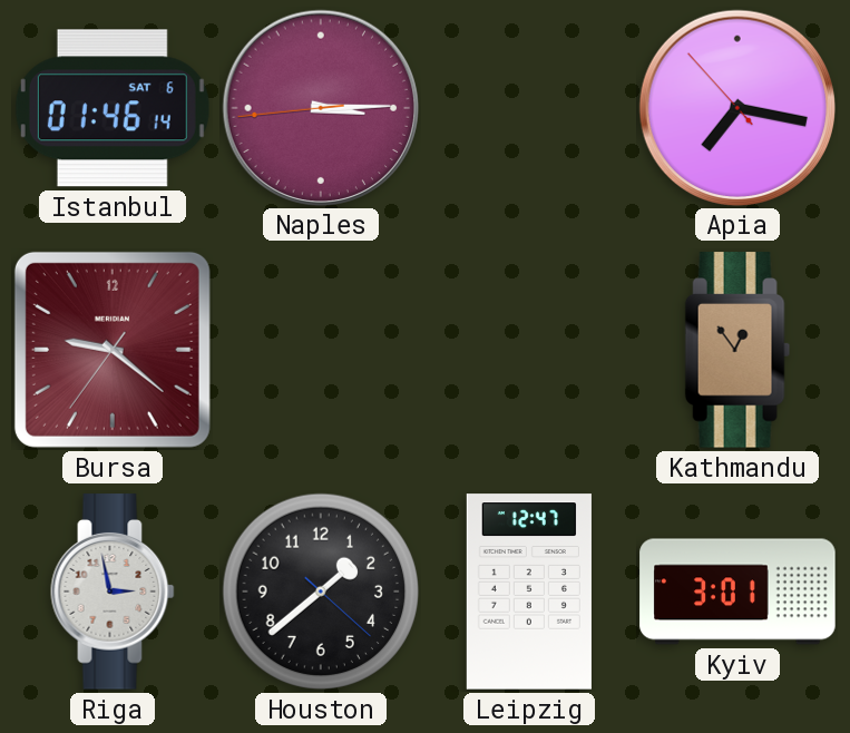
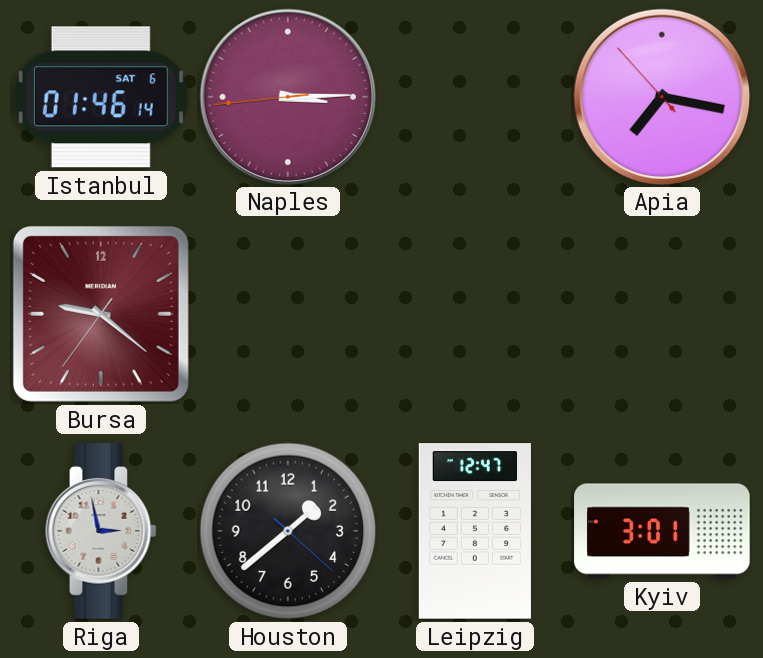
Kathmandu: 12:54 -> none
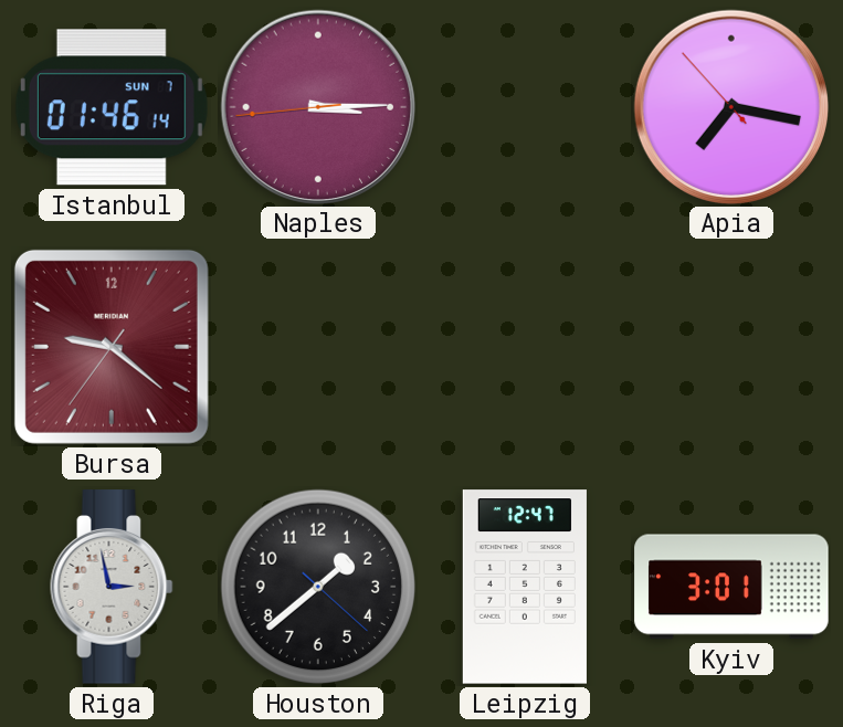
Istanbul date: SAT 6 -> SUN 7
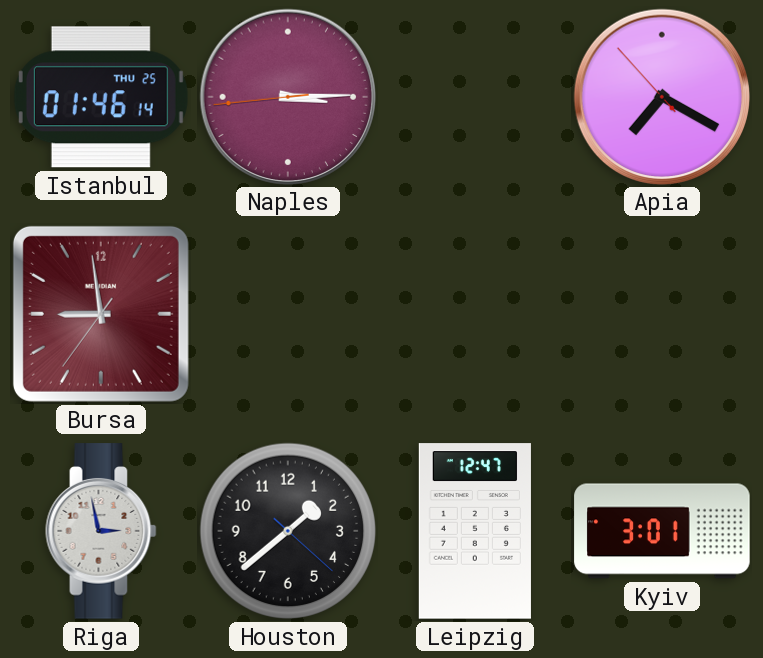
Istanbul date: SUN 7 -> THU 25
Apia: 7:16 -> 7:19
Bursa: 9:21 -> 8:58
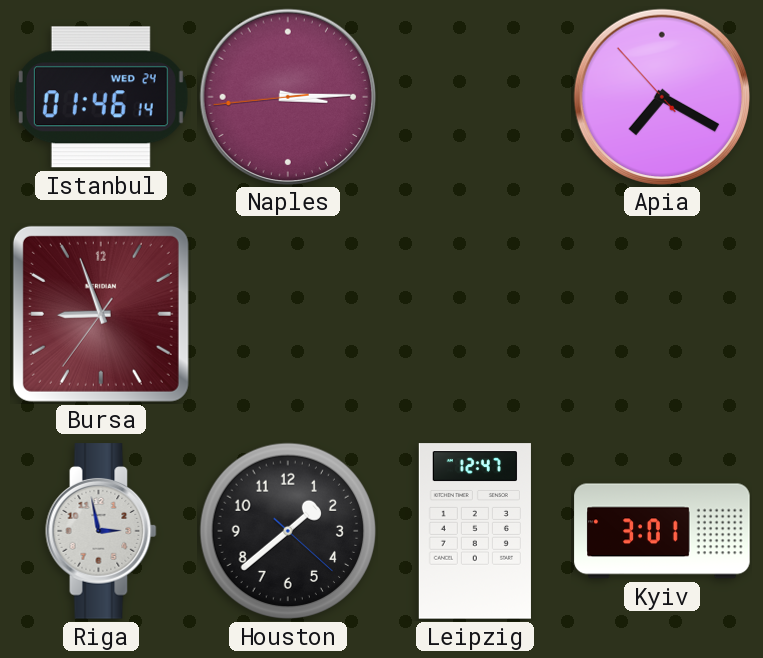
Istanbul date: THU 25 -> WED 24
Bursa: 8:58 -> 8:56
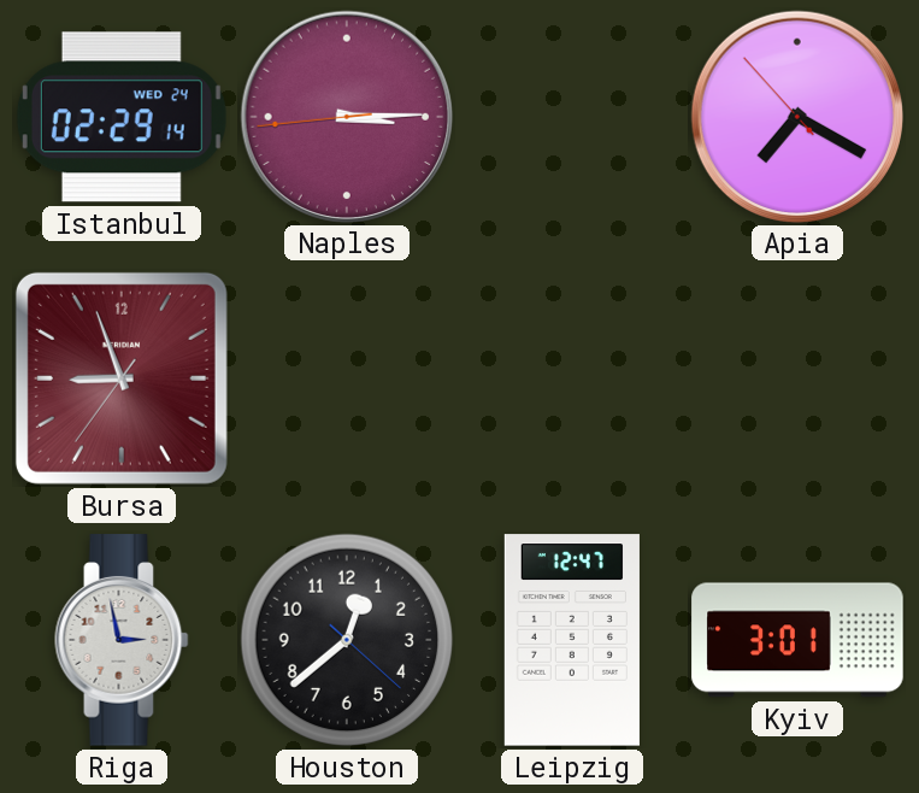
Istanbul: 01:46 -> 02:29
Houston: 1:38 -> 12:38
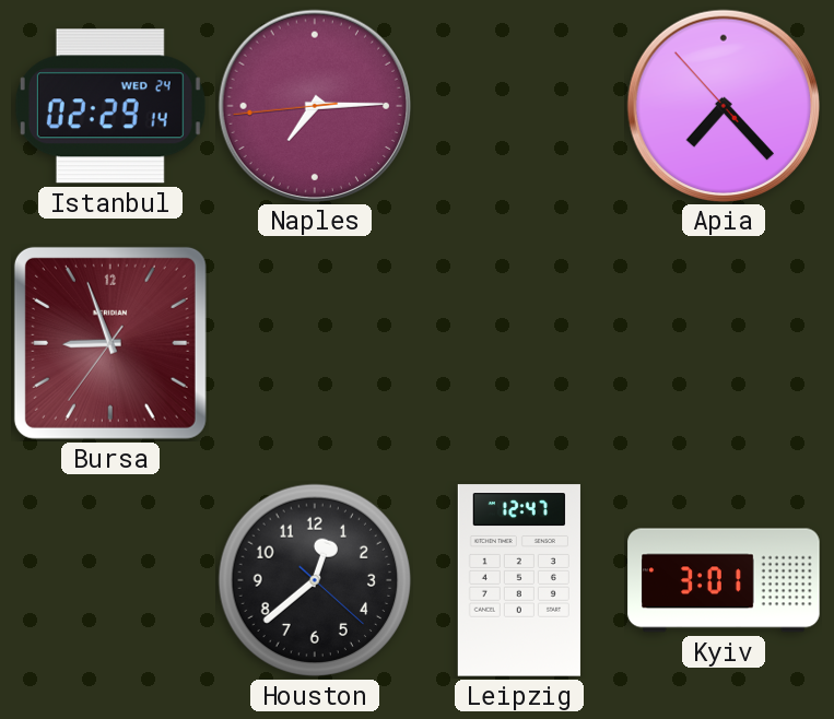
Naples: 3:14 -> 7:14
Apia: 7:19 -> 7:22
Riga: 2:58 -> none
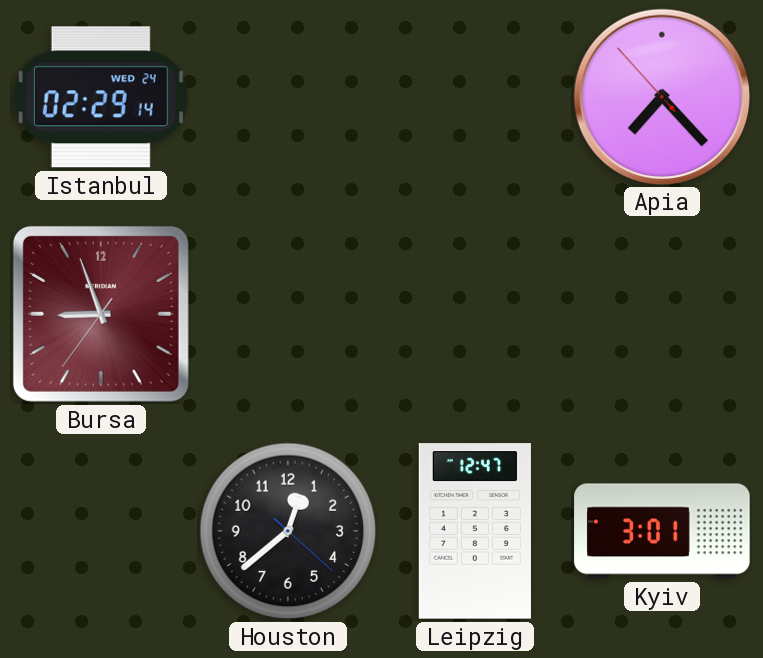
Naples: 7:14 -> none
